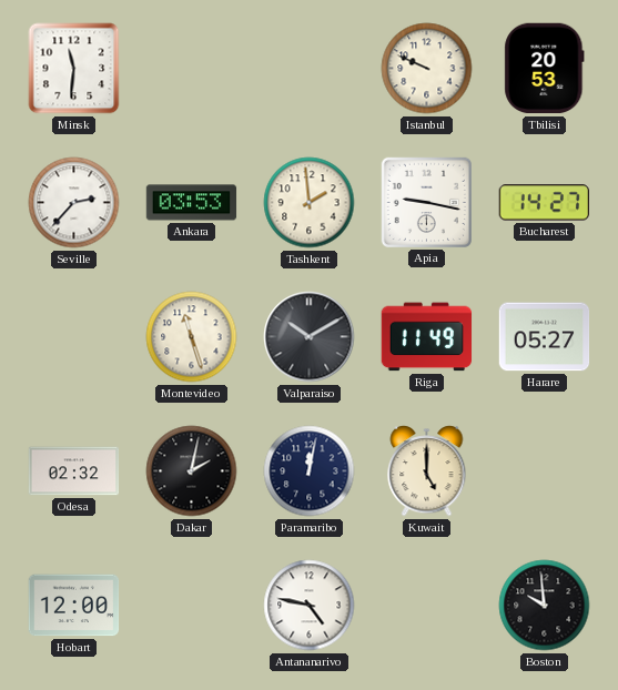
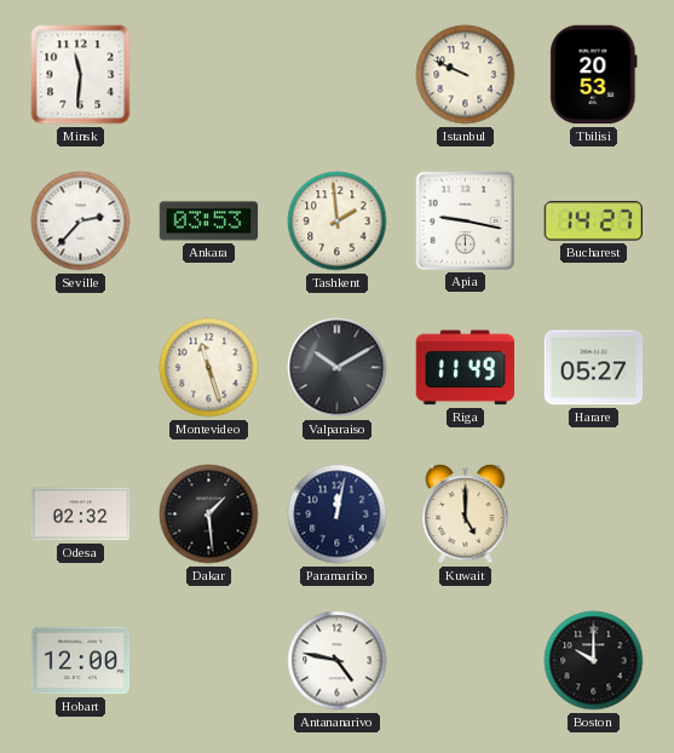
Dakar: 2:02 -> 1:29
Boston: 9:59 -> 10:00
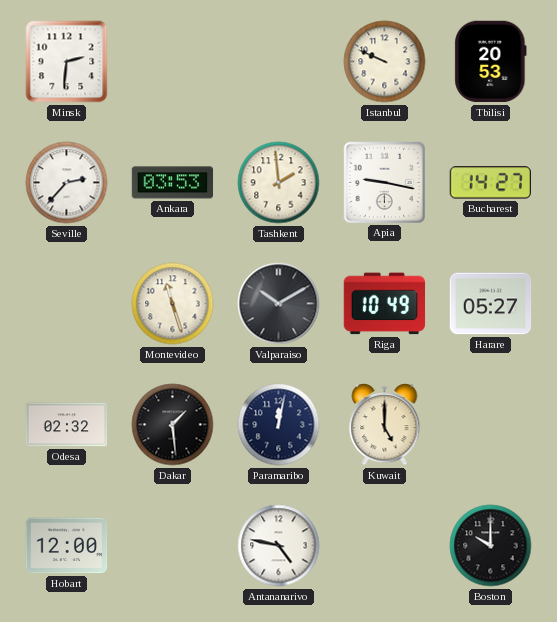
Minsk: 11:31 -> 2:31
Riga: 11:49 -> 10:49
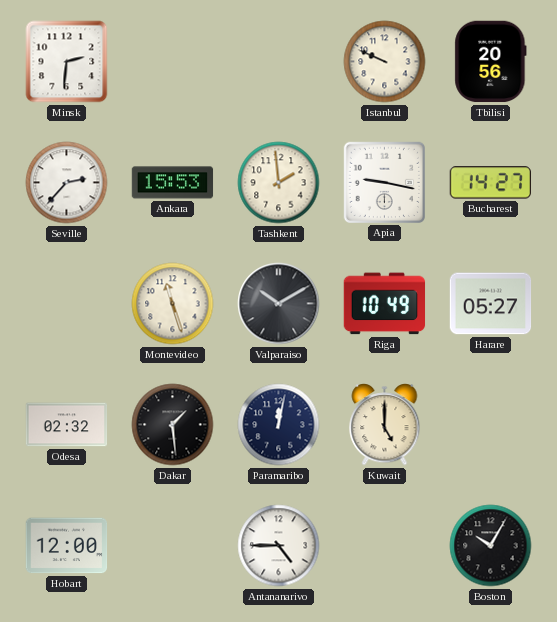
Tbilisi: 20:53 -> 20:56
Ankara: 03:53 -> 15:53
Antananarivo: 4:47 -> 4:45
Boston: 10:00 -> 10:05
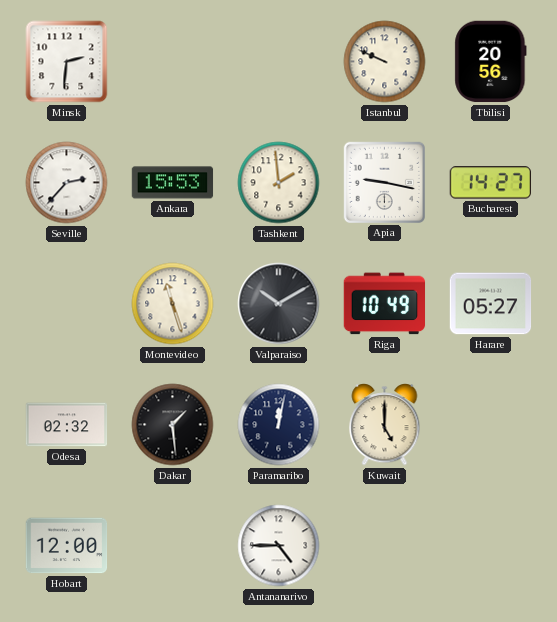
Boston: 10:05 -> none
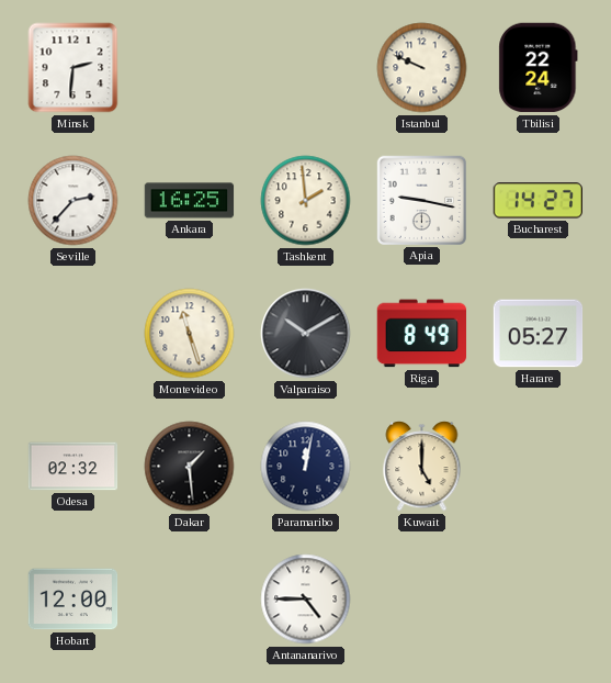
Tbilisi: 20:56 -> 22:24
Ankara: 15:53 -> 16:25
Riga: 10:49 -> 8:49
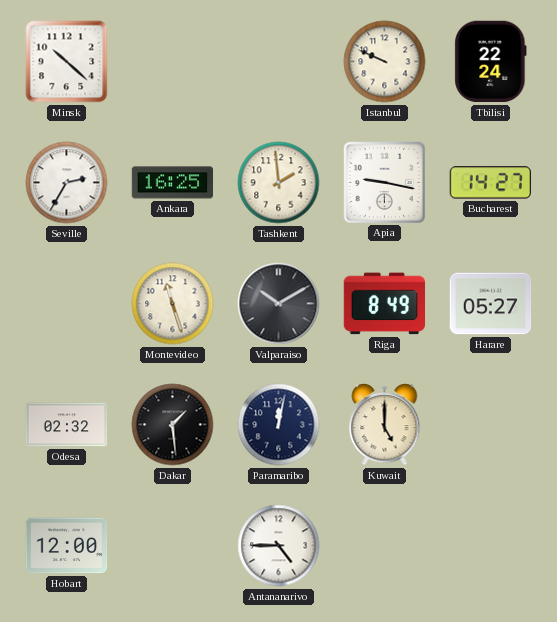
Minsk: 2:31 -> 10:22
Seville: 2:37 -> 2:35
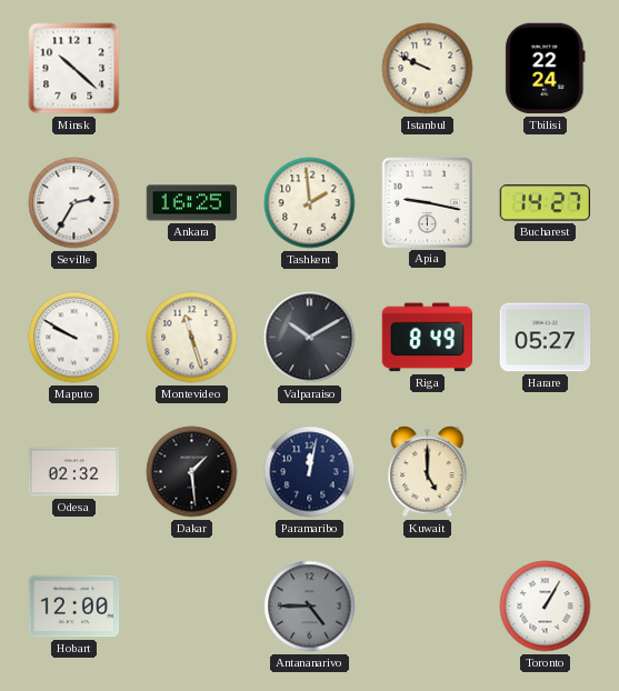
Maputo: none -> 9:50
Antananarivo dial: white -> grey
Toronto: none -> 1:05
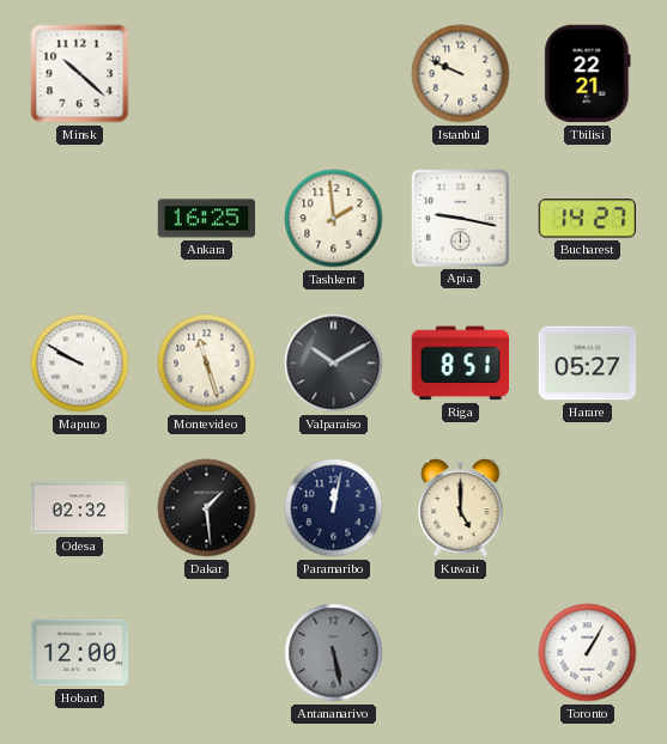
Tbilisi: 22:24 -> 22:21
Seville: 2:35 -> none
Riga: 8:49 -> 8:51
Antananarivo: 4:45 -> 5:28
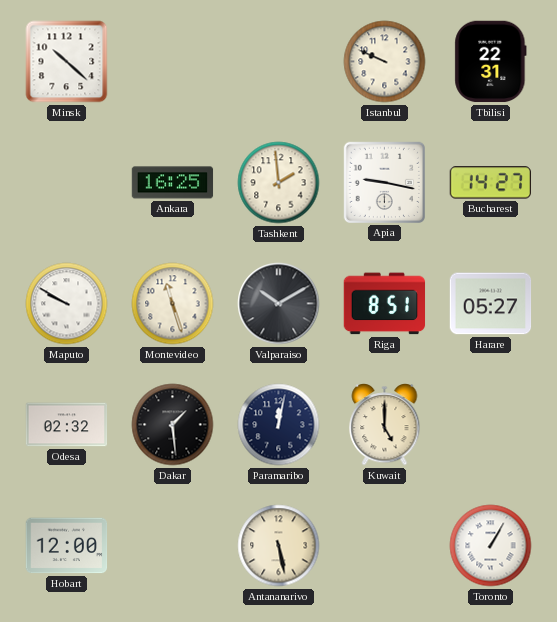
Tbilisi: 22:21 -> 22:31
Antananarivo dial: grey -> cream
